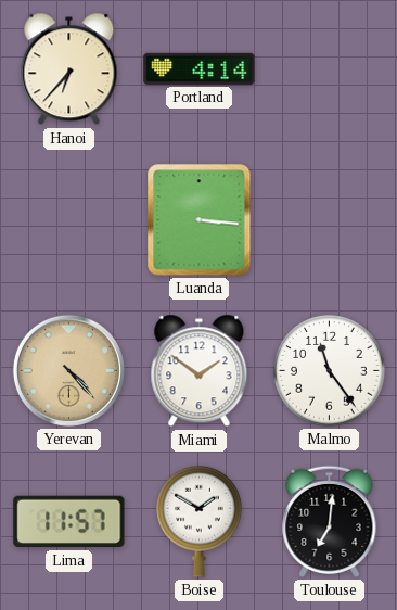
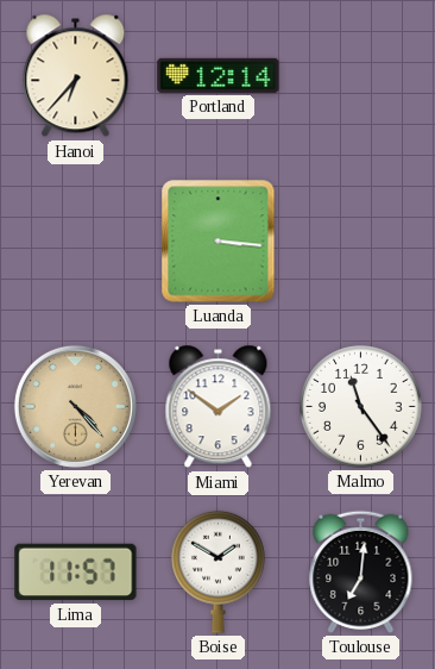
Portland: 4:14 -> 12:14
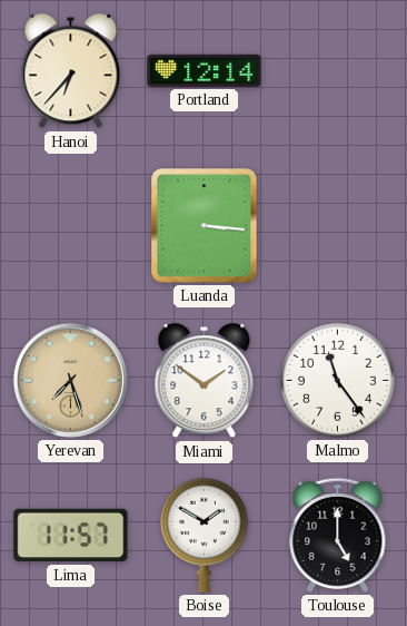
Yerevan: 4:23 -> 7:27
Toulouse: 7:01 -> 5:00
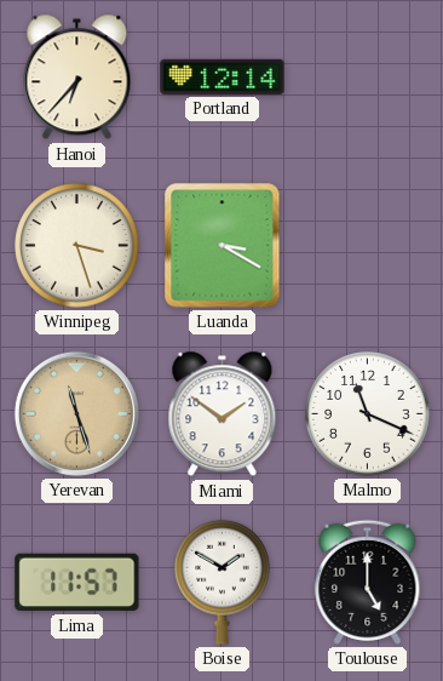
Winnipeg: none -> 3:27
Luanda: 3:16 -> 3:20
Yerevan: 7:27 -> 11:27
Malmo: 11:24 -> 11:19
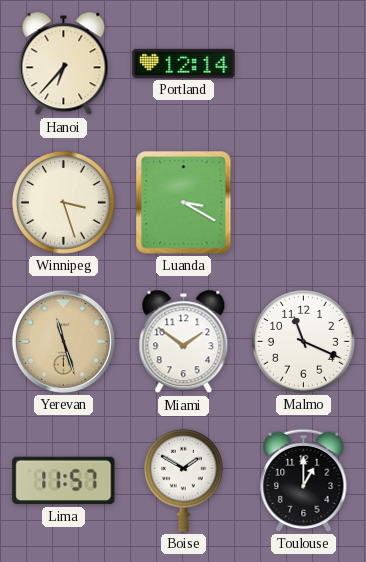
Toulouse: 5:00 -> 1:00
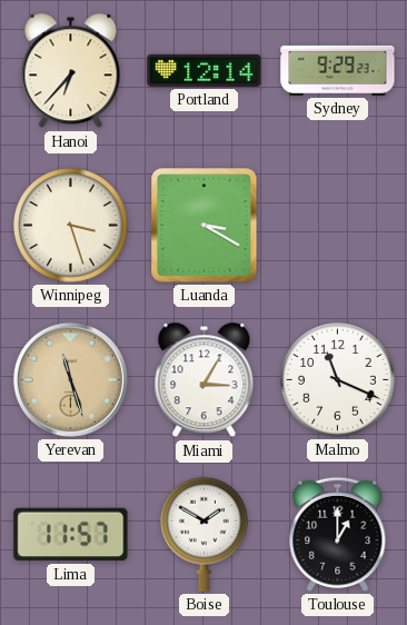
Sydney: none -> 9:29
Miami: 1:51 -> 3:05
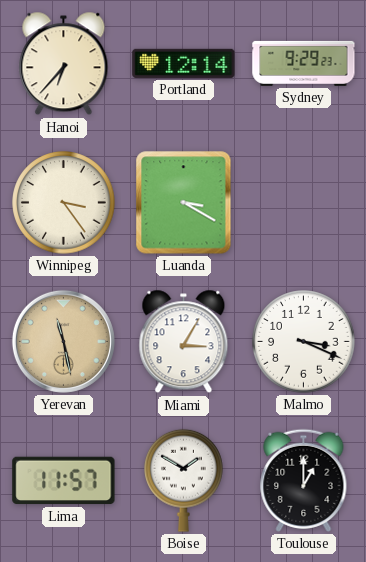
Winnipeg: 3:27 -> 3:24
Yerevan: 11:27 -> 11:28
Malmo: 11:19 -> 3:19
